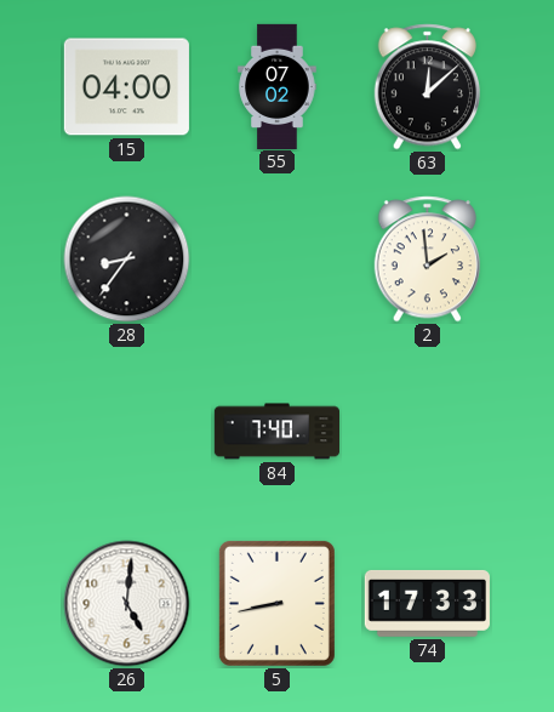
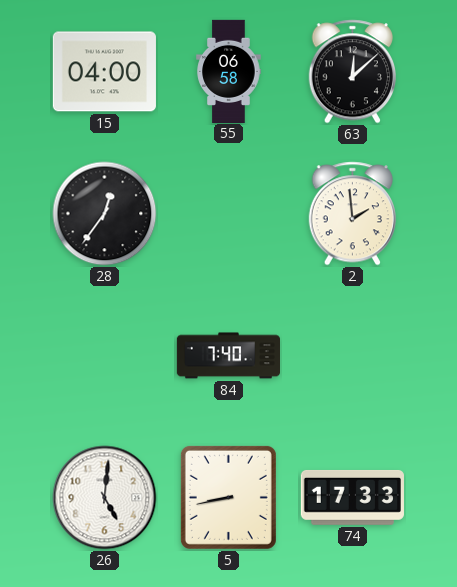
55: 07:02 -> 06:58
28: 8:36 -> 12:36
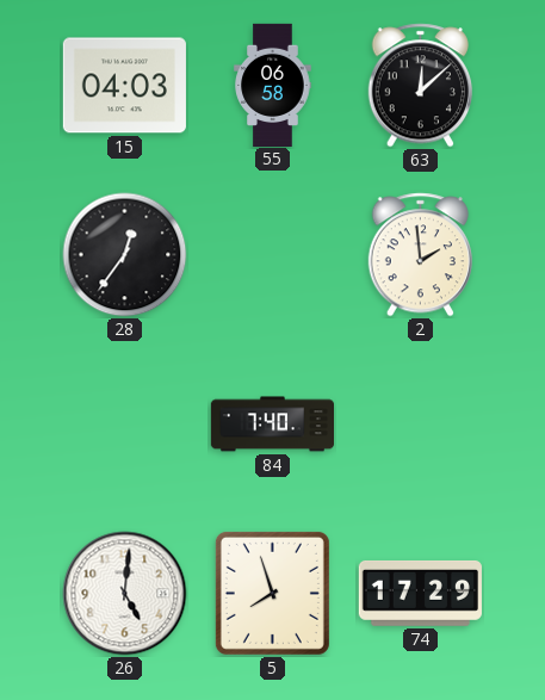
15: 04:00 -> 04:03
5: 8:43 -> 7:57
74: 17:33 -> 17:29
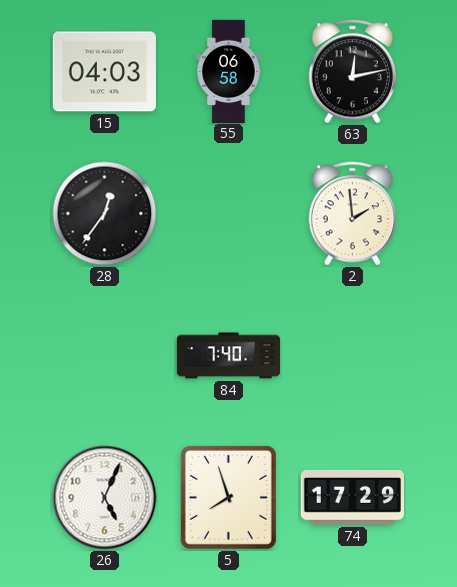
63: 12:08 -> 12:13
26: 5:01 -> 5:04
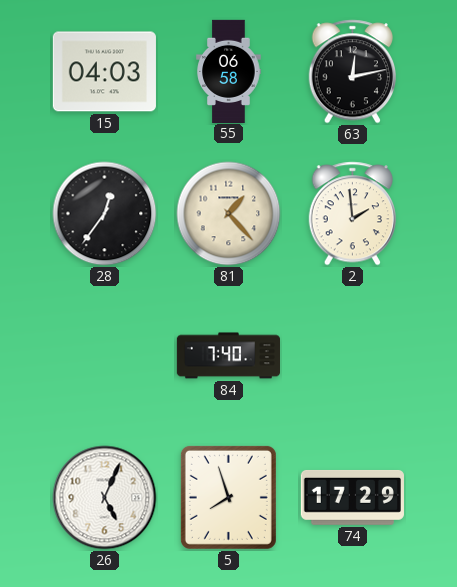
81: none -> 1:23
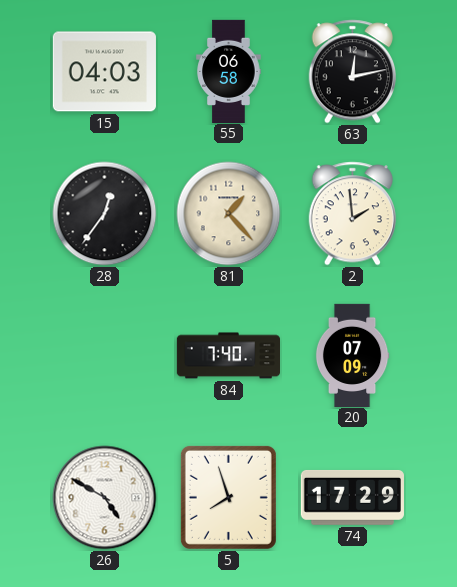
20: none -> 07:09
26: 5:04 -> 4:50
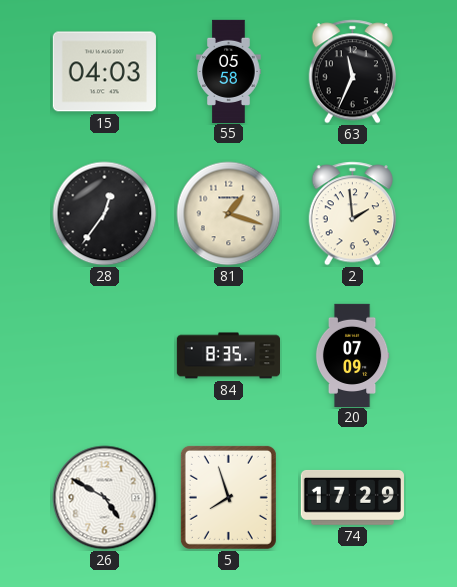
55: 06:58 -> 05:58
63: 12:13 -> 11:34
81: 1:23 -> 1:18
84: 7:40 -> 8:35
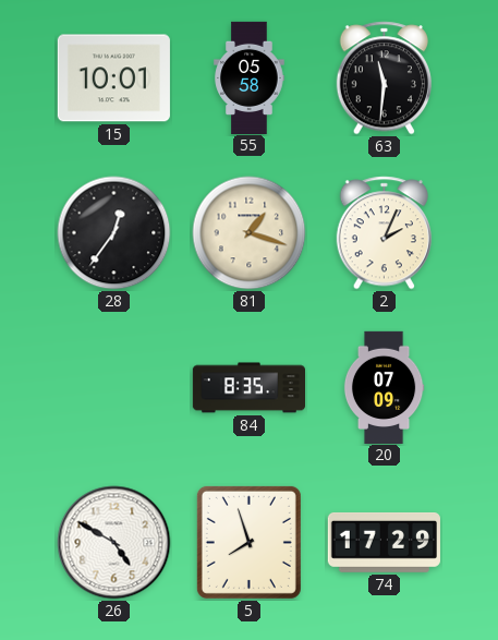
15: 04:03 -> 10:01
63: 11:34 -> 11:31
2: 1:59 -> 2:04
